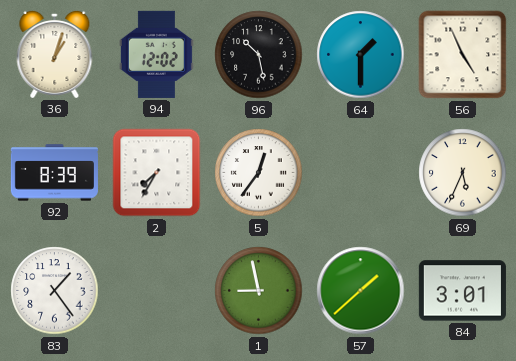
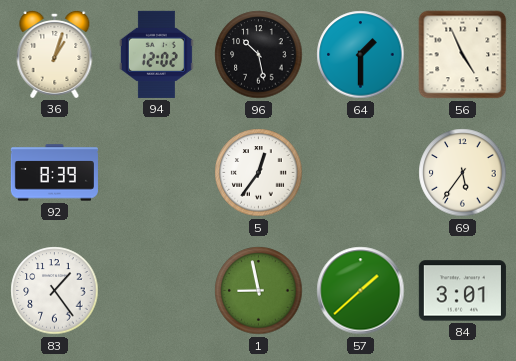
2: 7:35 -> none
69: 5:34 -> 5:36
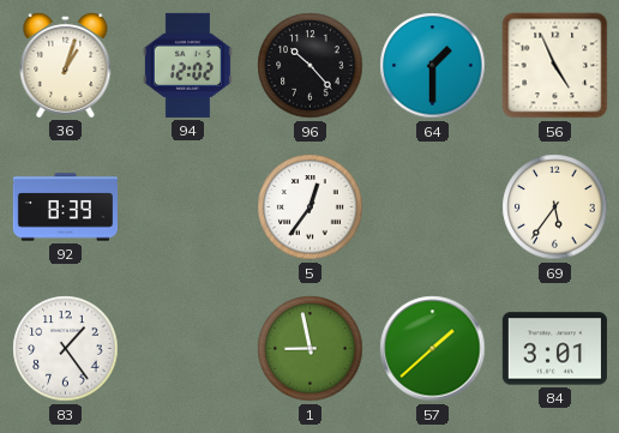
96: 10:28 -> 10:23
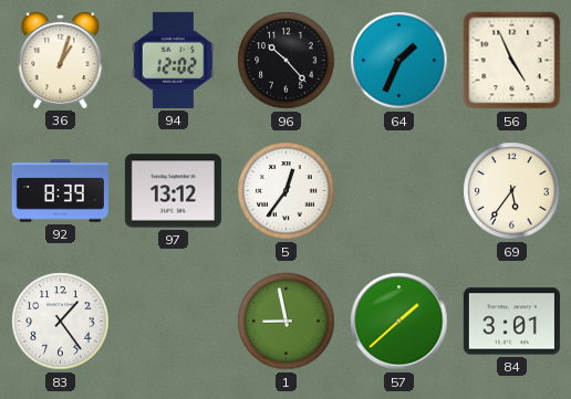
64: 1:30 -> 1:34
97: none -> 13:12
